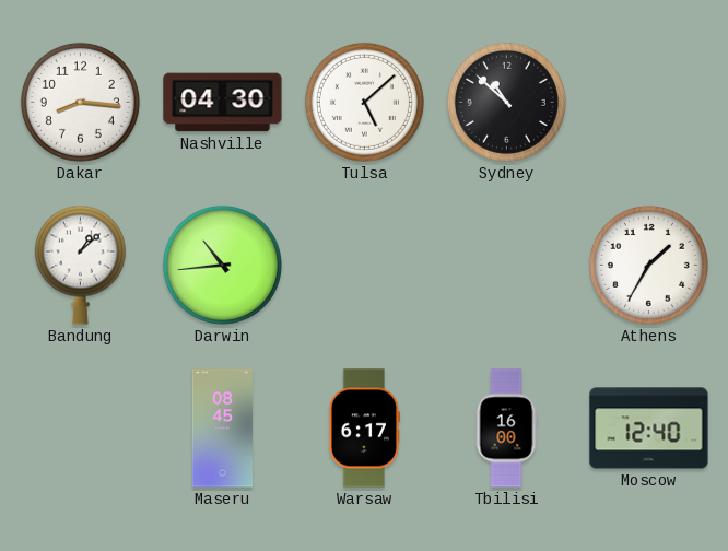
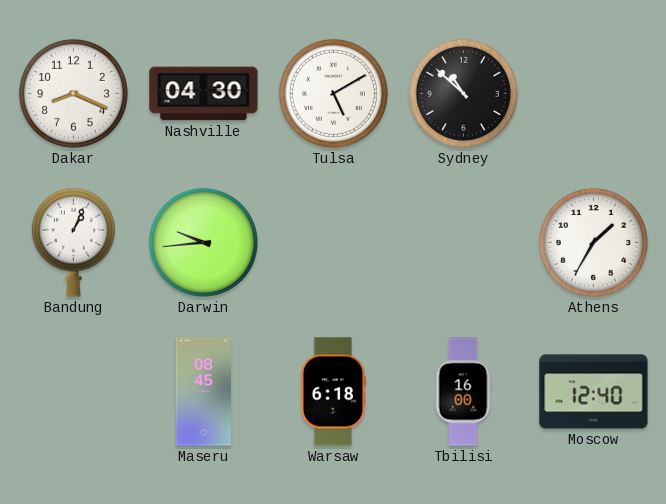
Dakar: 8:16 -> 8:19
Tulsa: 5:08 -> 5:10
Bandung: 1:08 -> 1:04
Darwin: 10:44 -> 9:44
Warsaw: 6:17 -> 6:18
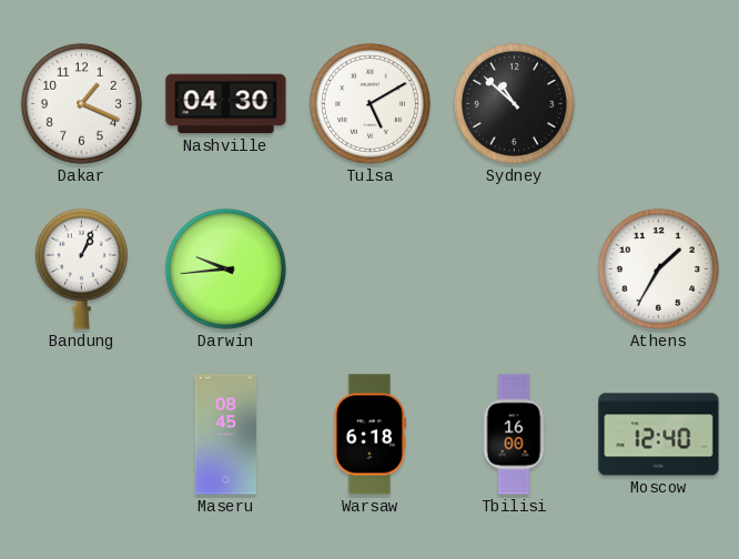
Dakar: 8:19 -> 1:19
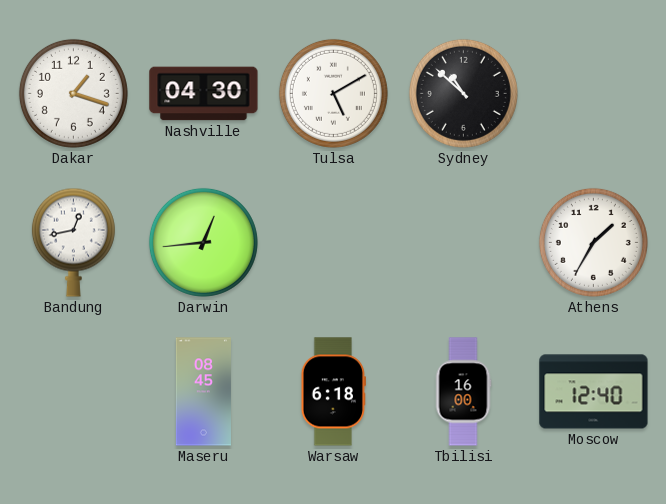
Dakar: 1:19 -> 1:18
Bandung: 1:04 -> 12:43
Darwin: 9:44 -> 12:44
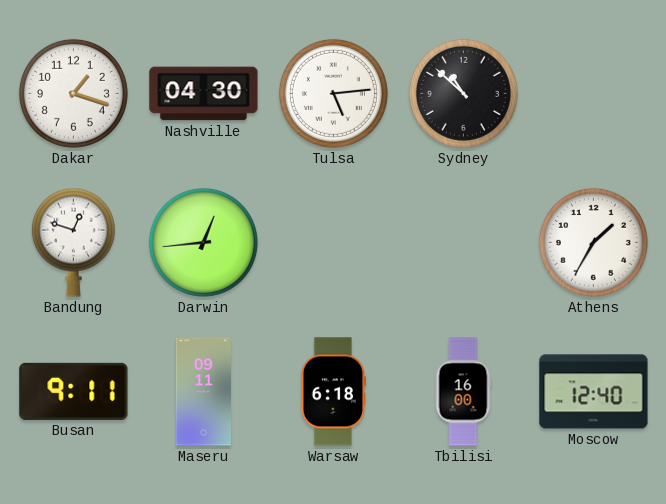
Tulsa: 5:10 -> 5:14
Bandung: 12:43 -> 12:48
Busan: none -> 9:11
Maseru: 08:45 -> 09:11
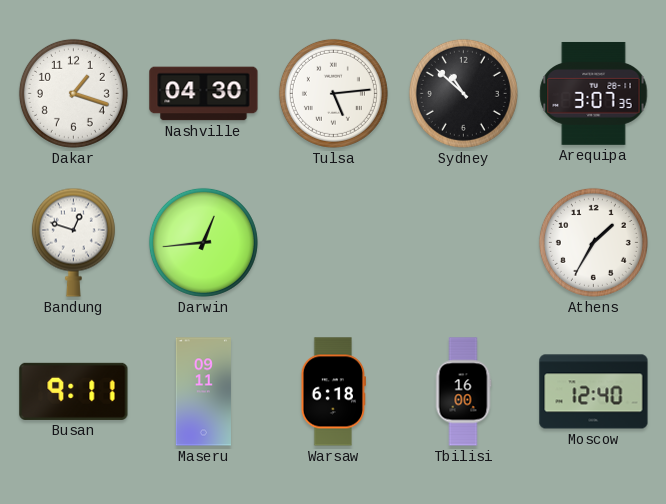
Arequipa: none -> 3:07
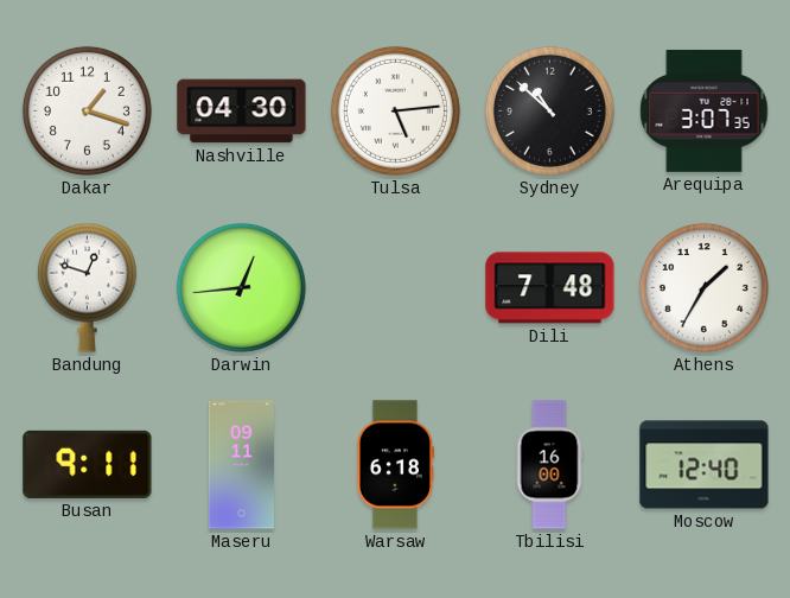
Dili: none -> 7:48
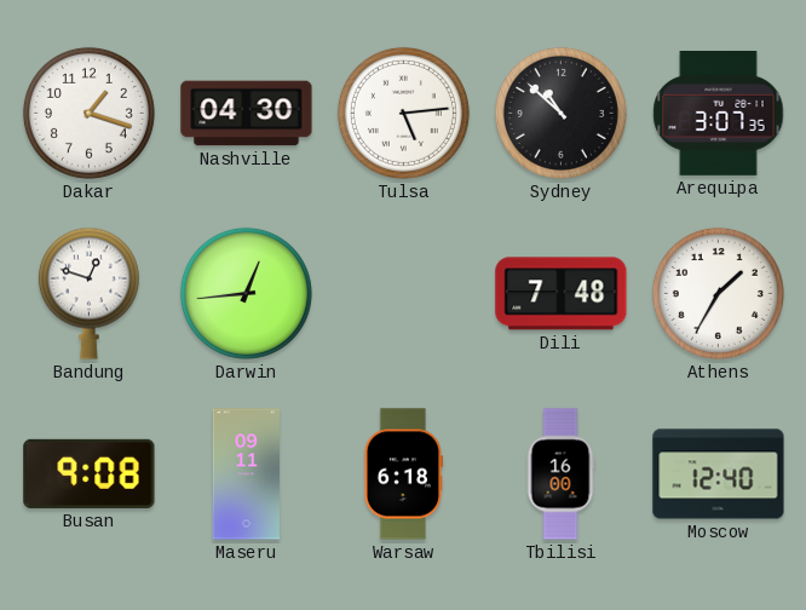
Busan: 9:11 -> 9:08
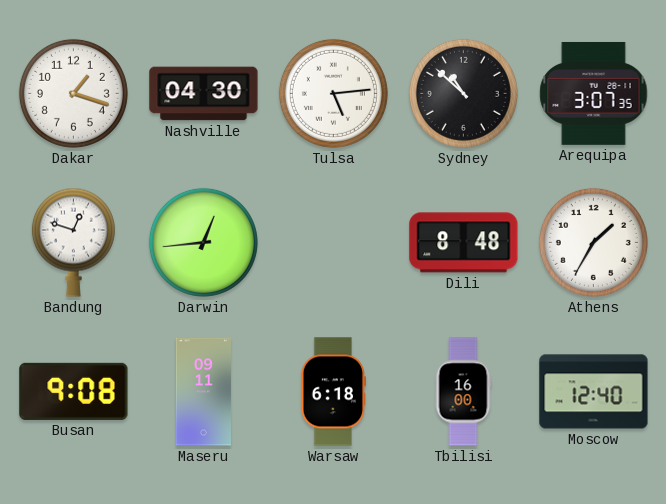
Dili: 7:48 -> 8:48
